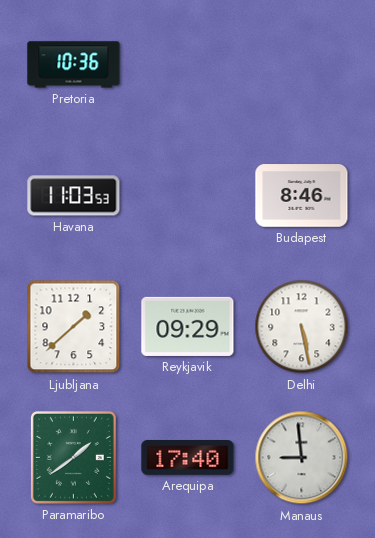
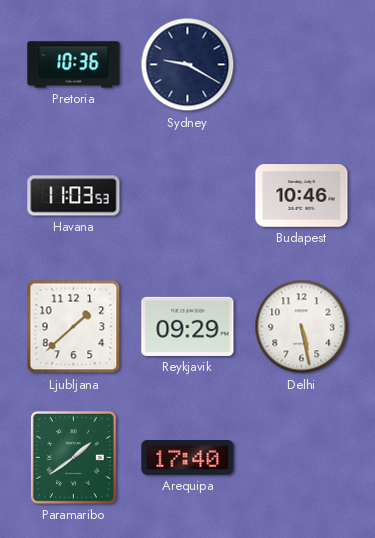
Sydney: none -> 9:20
Budapest: 8:46 -> 10:46
Manaus: 8:59 -> none
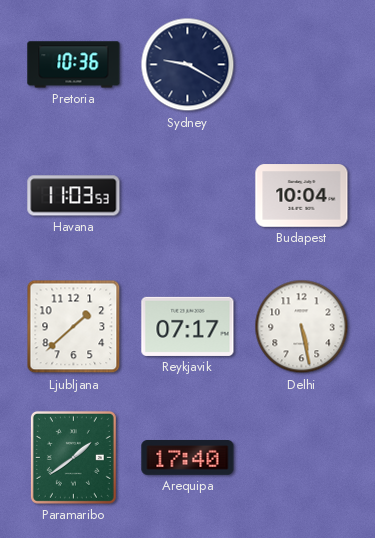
Budapest: 10:46 -> 10:04
Reykjavik: 09:29 -> 07:17
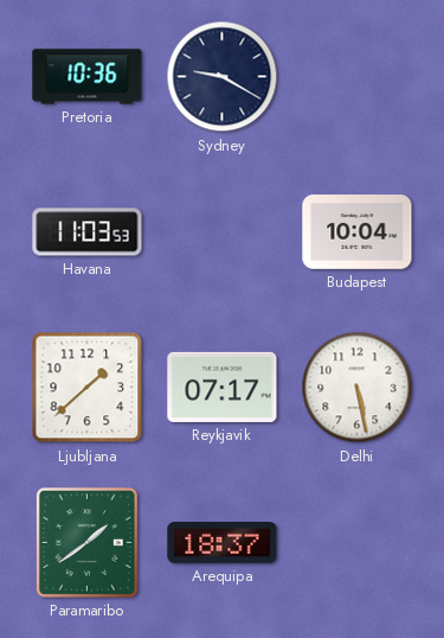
Arequipa: 17:40 -> 18:37
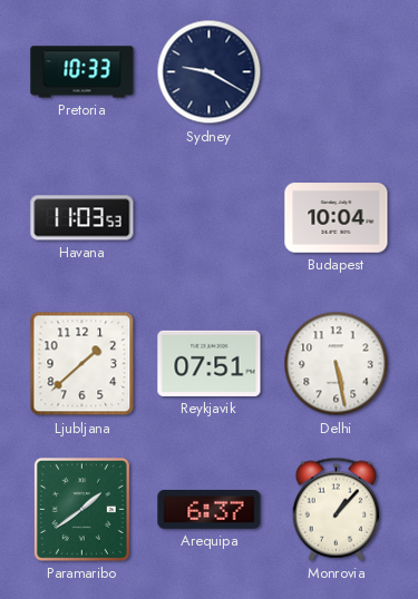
Pretoria: 10:36 -> 10:33
Reykjavik: 07:17 -> 07:51
Arequipa: 18:37 -> 6:37
Monrovia: none -> 1:07
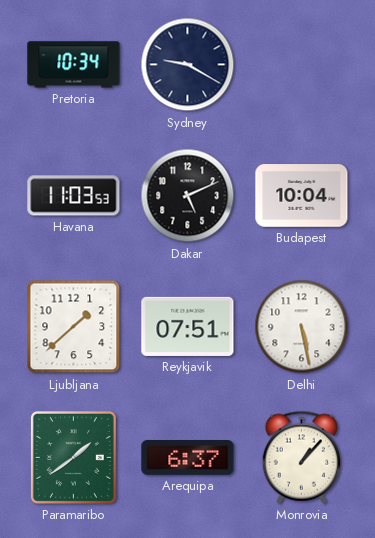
Pretoria: 10:33 -> 10:34
Dakar: none -> 5:11
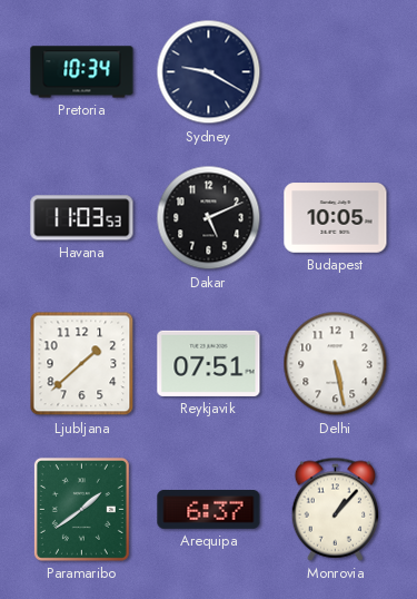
Budapest: 10:04 -> 10:05
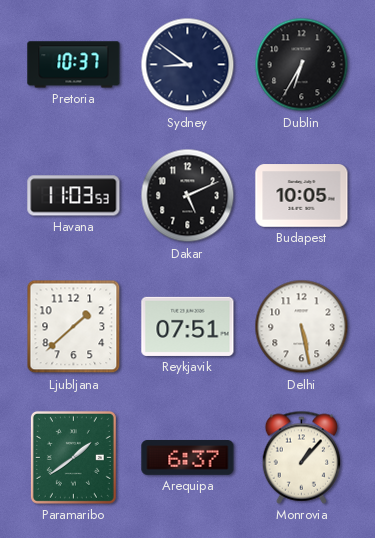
Pretoria: 10:34 -> 10:37
Sydney: 9:20 -> 8:51
Dublin: none -> 6:35
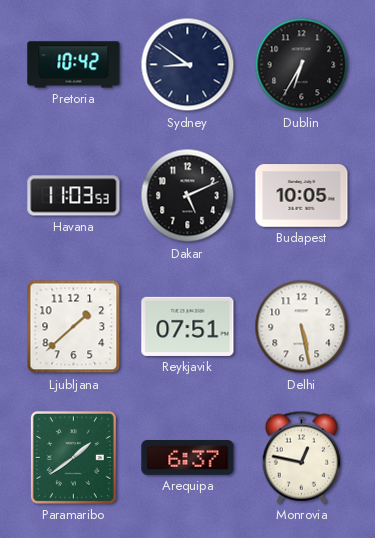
Pretoria: 10:37 -> 10:42
Monrovia: 1:07 -> 12:47
